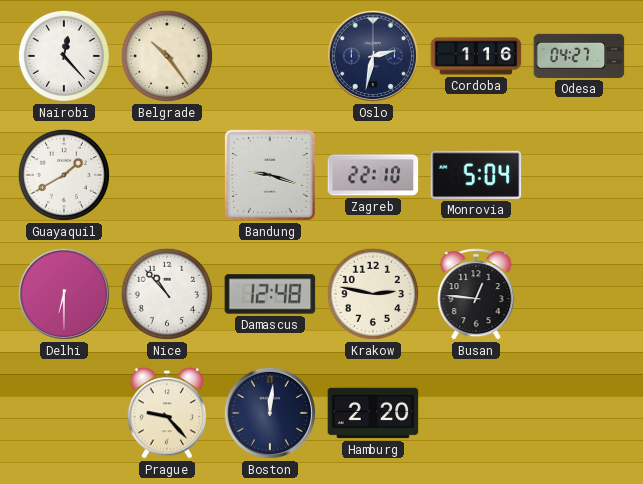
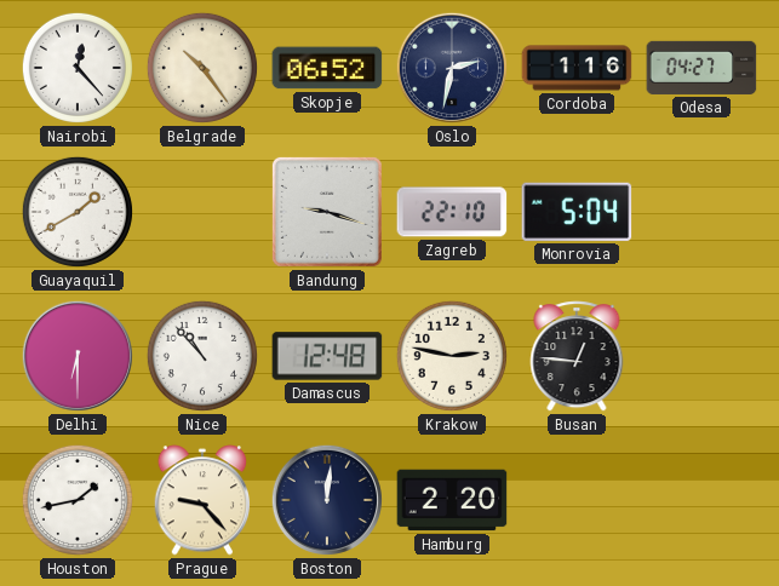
Skopje: none -> 06:52
Houston: none -> 1:43
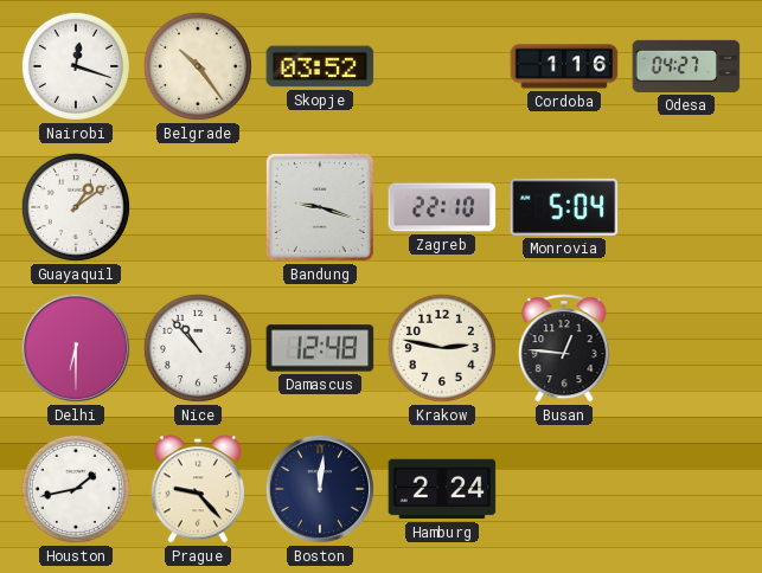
Nairobi: 12:23 -> 12:18
Skopje: 06:52 -> 03:52
Oslo: 2:32 -> none
Guayaquil: 1:40 -> 1:09
Hamburg: 2:20 -> 2:24
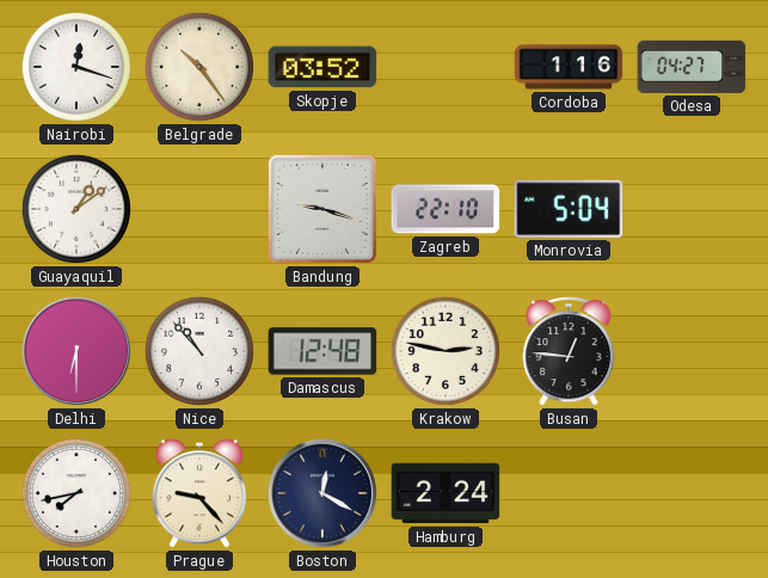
Houston: 1:43 -> 7:43
Boston: 12:01 -> 12:20
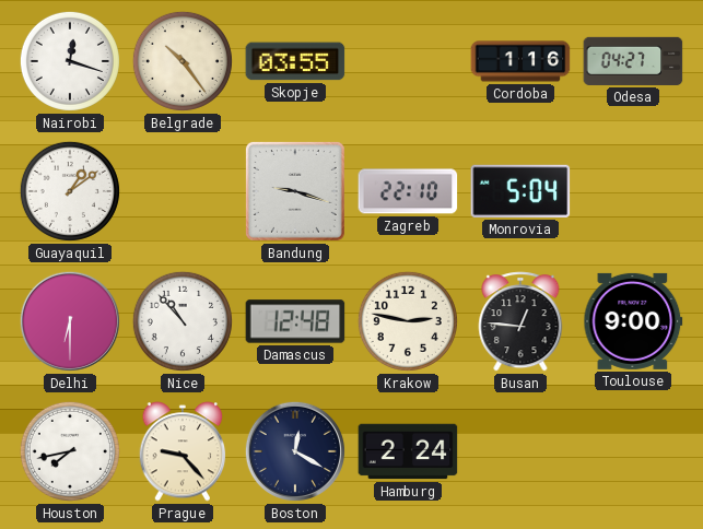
Skopje: 03:52 -> 03:55
Toulouse: none -> 9:00
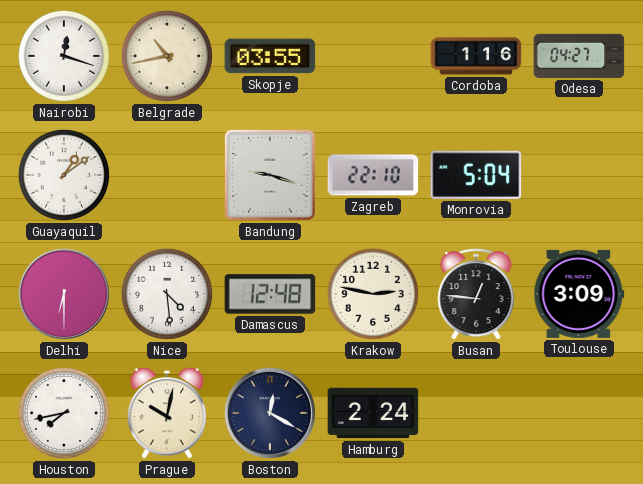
Belgrade: 10:24 -> 10:43
Nice: 10:53 -> 4:29
Toulouse: 9:00 -> 3:09
Prague: 9:23 -> 10:02
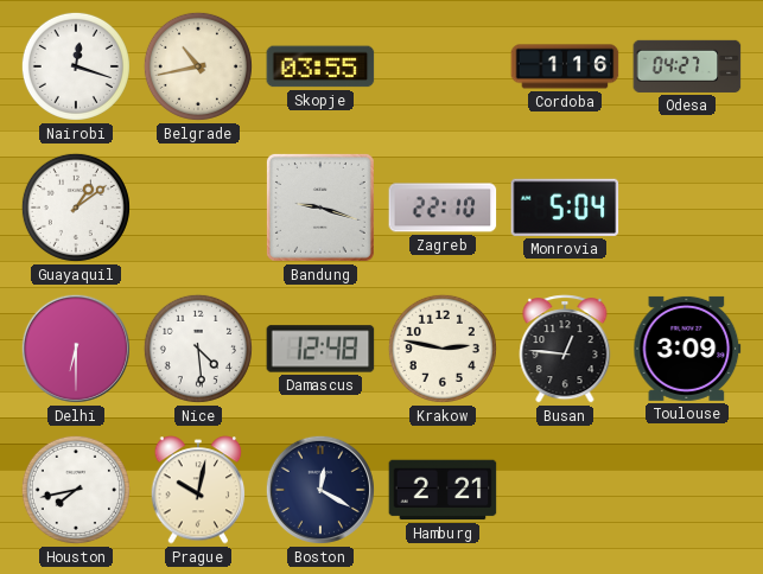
Hamburg: 2:24 -> 2:21
